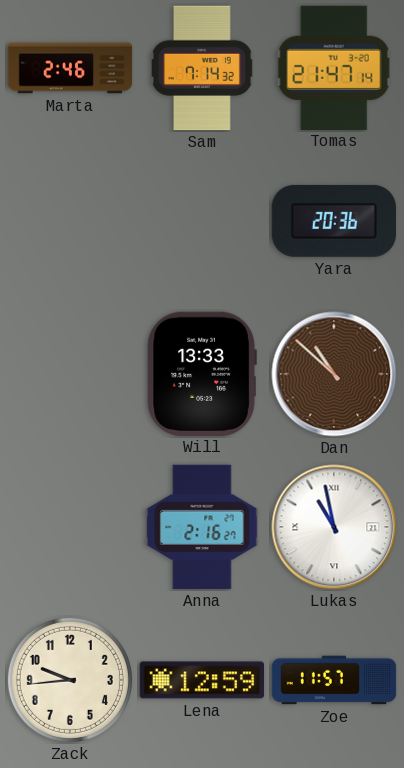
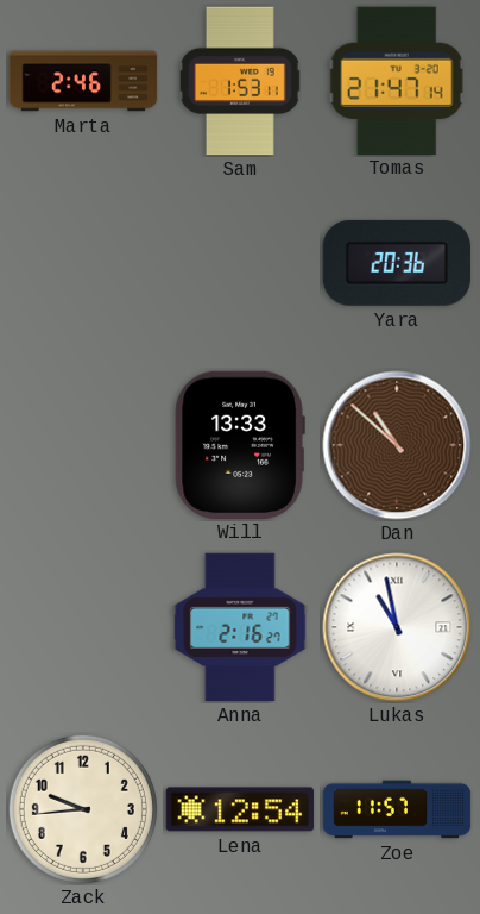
Sam: 7:14 -> 1:53
Lena: 12:59 -> 12:54
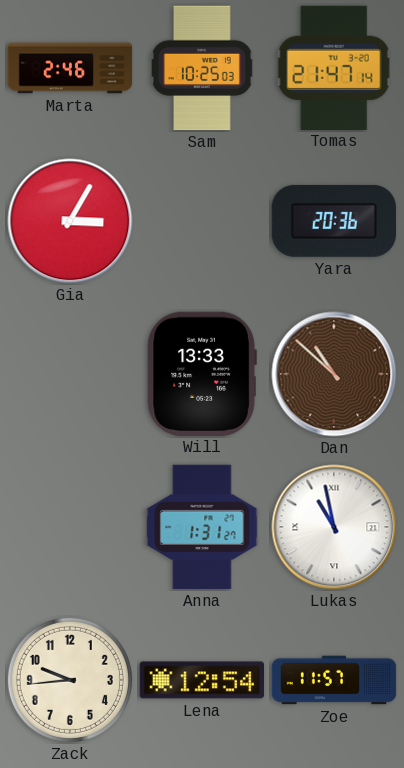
Sam: 1:53 -> 10:25
Gia: none -> 3:05
Anna: 2:16 -> 1:31
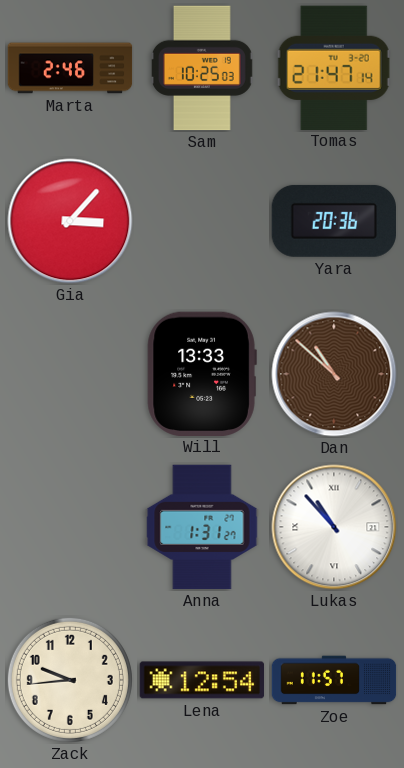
Gia: 3:05 -> 3:07
Lukas: 10:58 -> 10:53
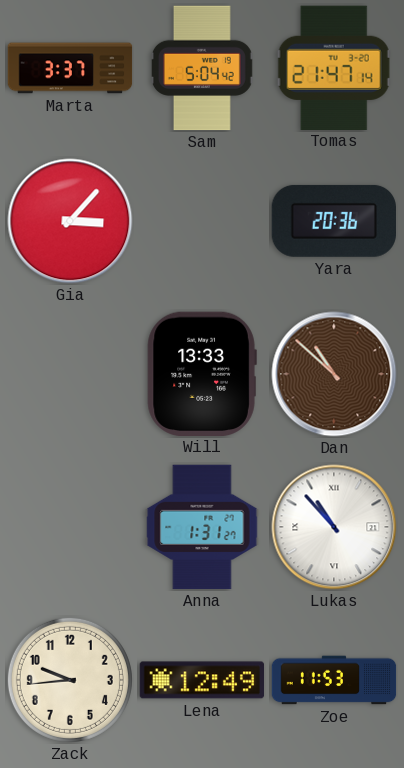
Marta: 2:46 -> 3:37
Sam: 10:25 -> 5:04
Lena: 12:54 -> 12:49
Zoe: 11:57 -> 11:53
